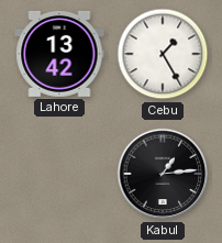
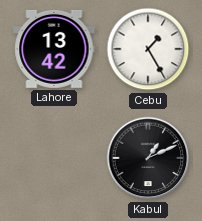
Kabul: 1:14 -> 1:11
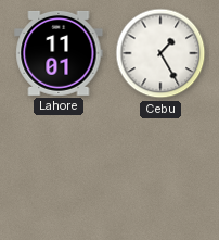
Lahore: 13:42 -> 11:01
Kabul: 1:11 -> none
